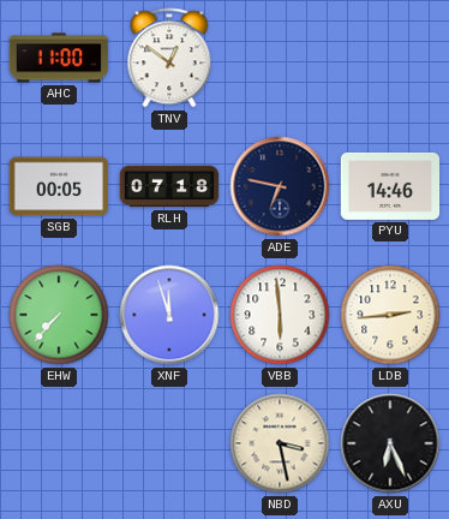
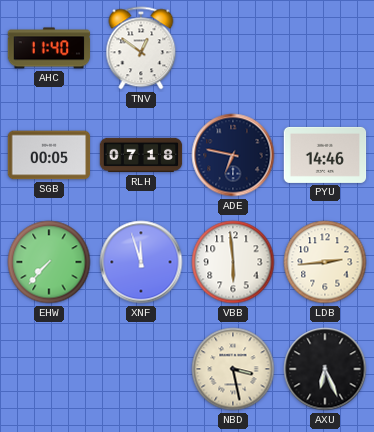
AHC: 11:00 -> 11:40
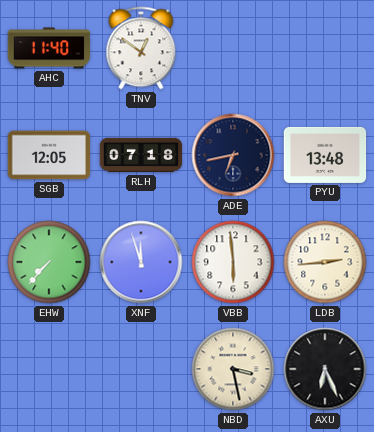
SGB: 00:05 -> 12:05
ADE: 6:47 -> 6:43
PYU: 14:46 -> 13:48
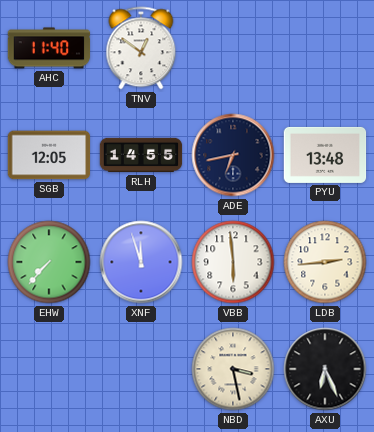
RLH: 07:18 -> 14:55
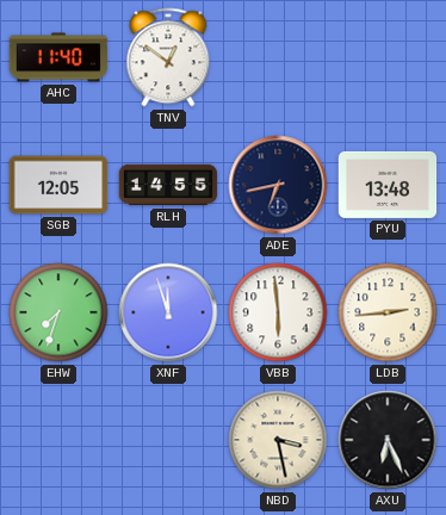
EHW: 7:37 -> 7:33
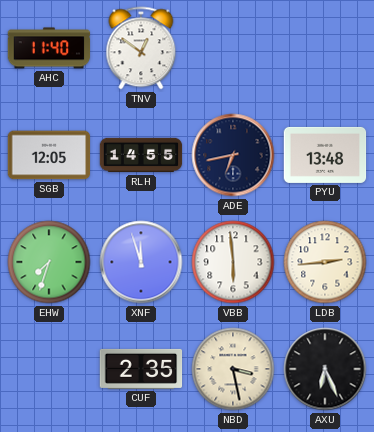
CUF: none -> 2:35
